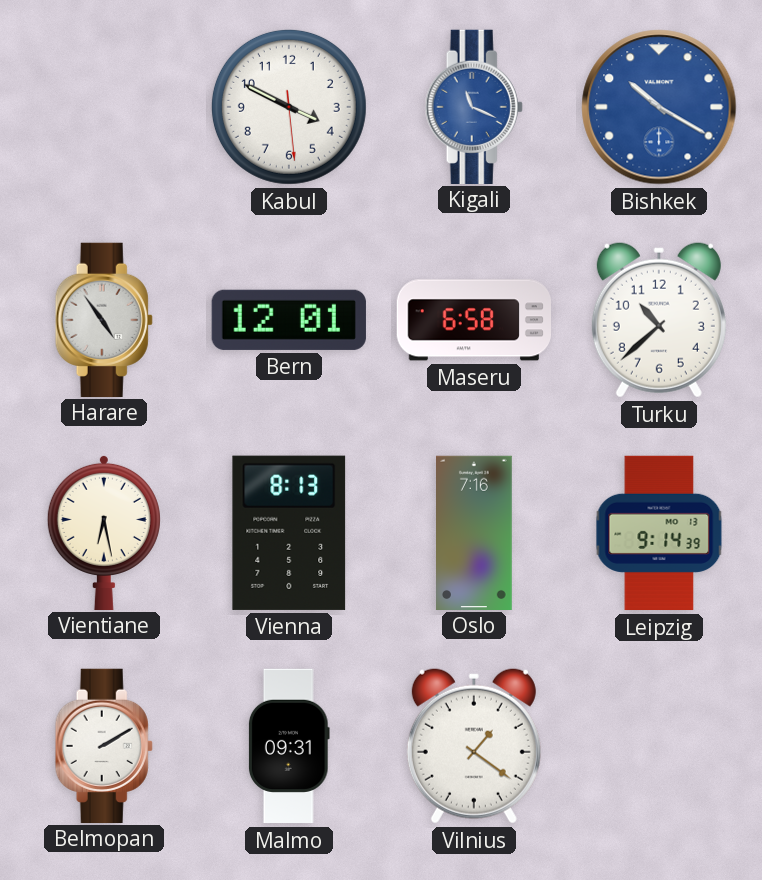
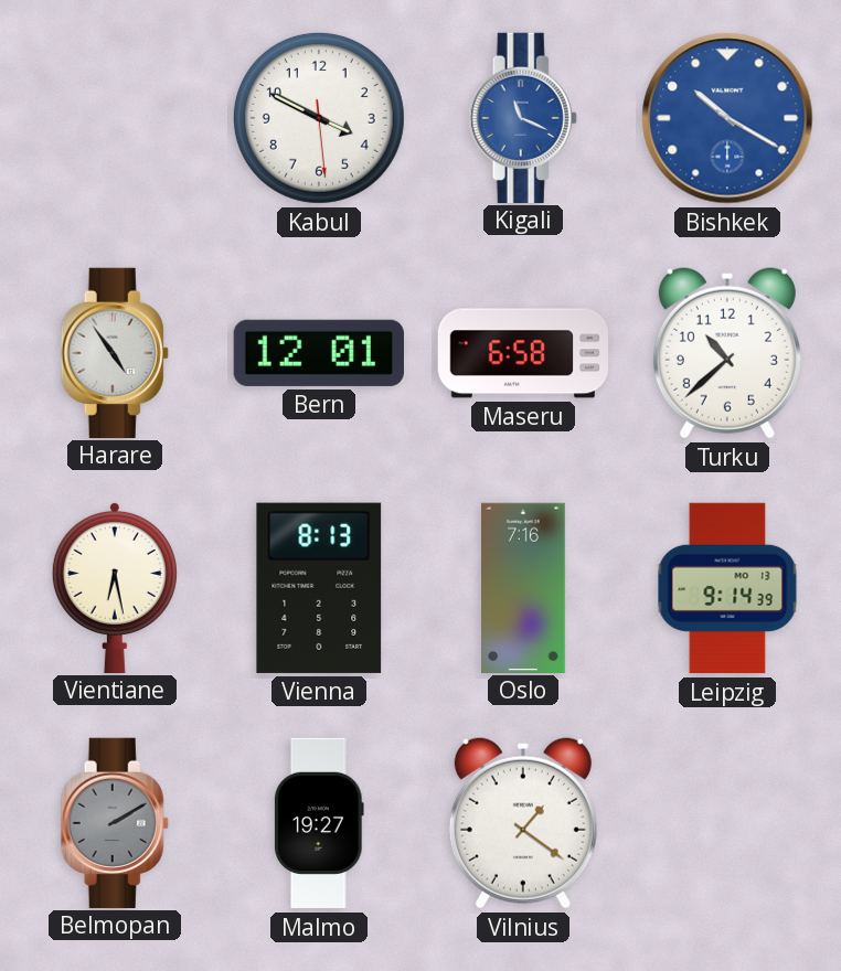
Belmopan dial: white -> grey
Malmo: 09:31 -> 19:27
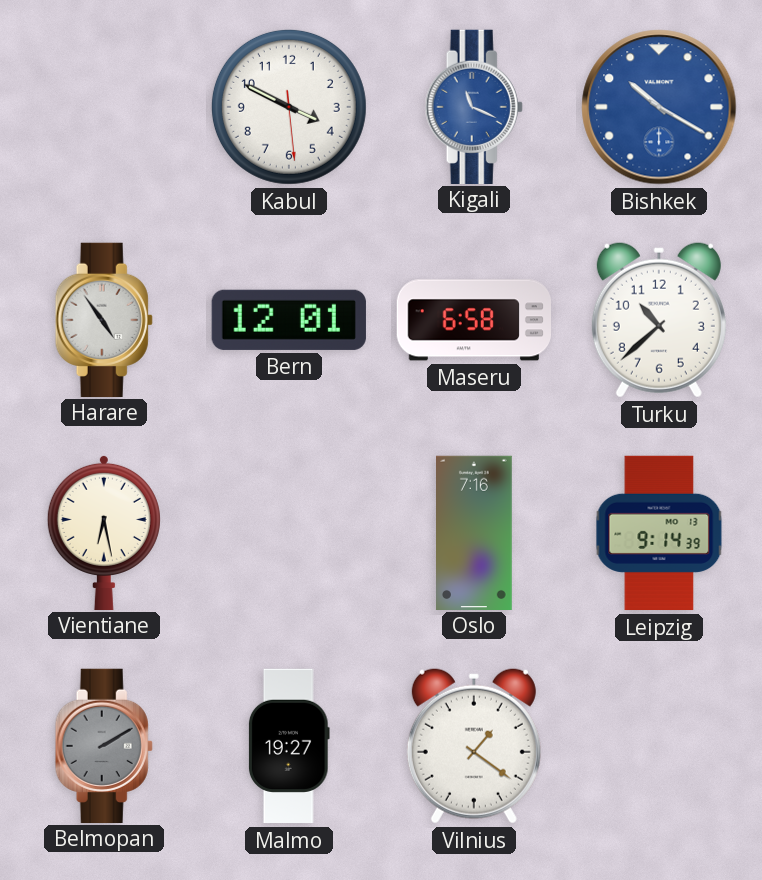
Vienna: 8:13 -> none
